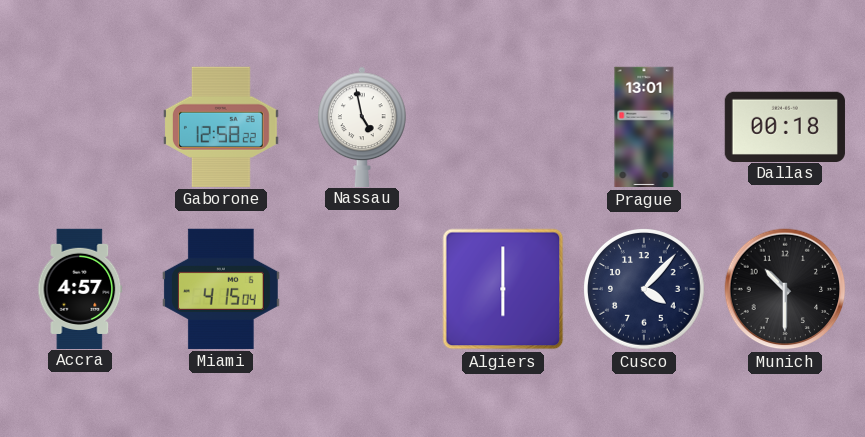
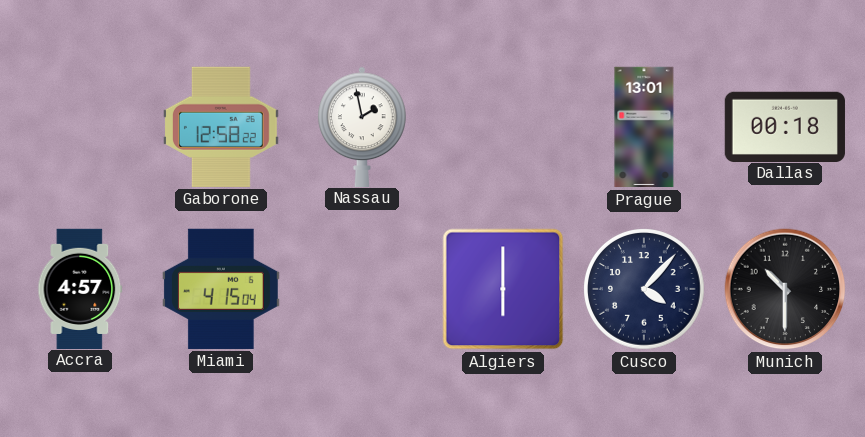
Nassau: 4:58 -> 1:58
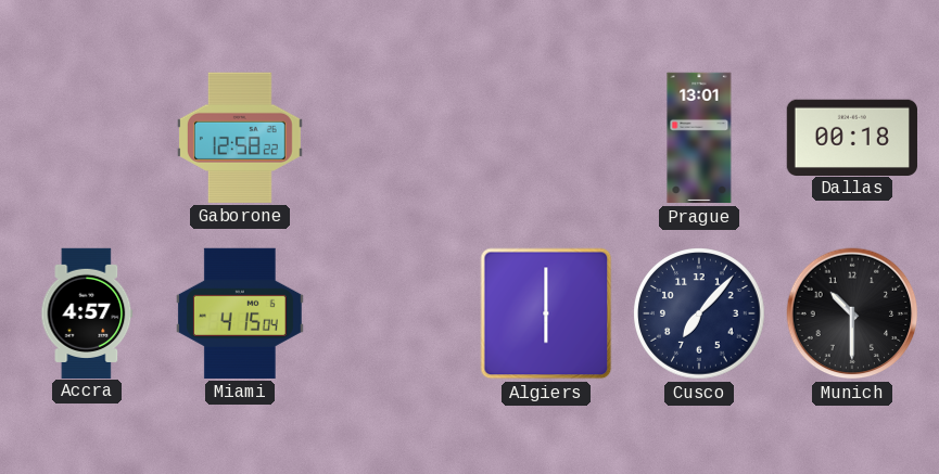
Nassau: 1:58 -> none
Cusco: 4:07 -> 7:07
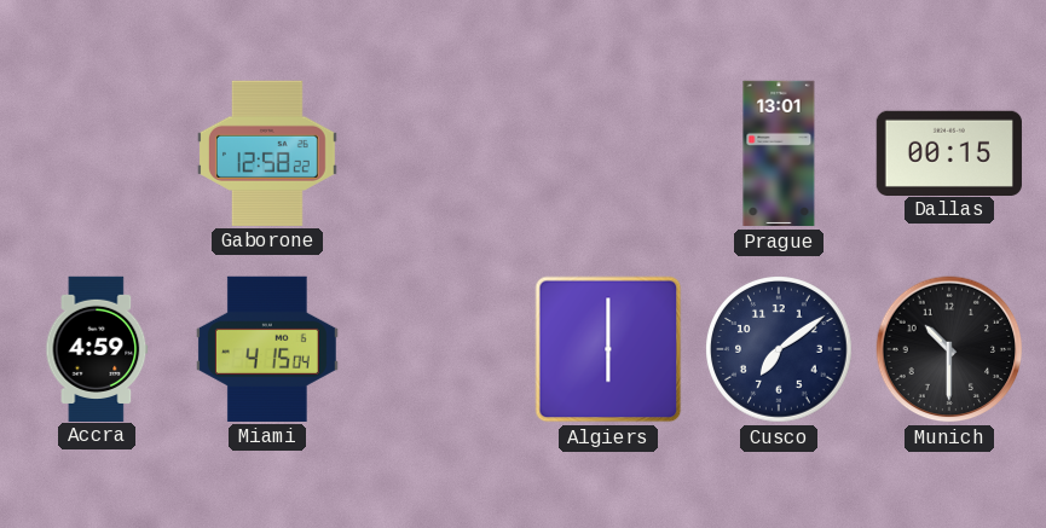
Dallas: 00:18 -> 00:15
Accra: 4:57 -> 4:59
Cusco: 7:07 -> 7:09
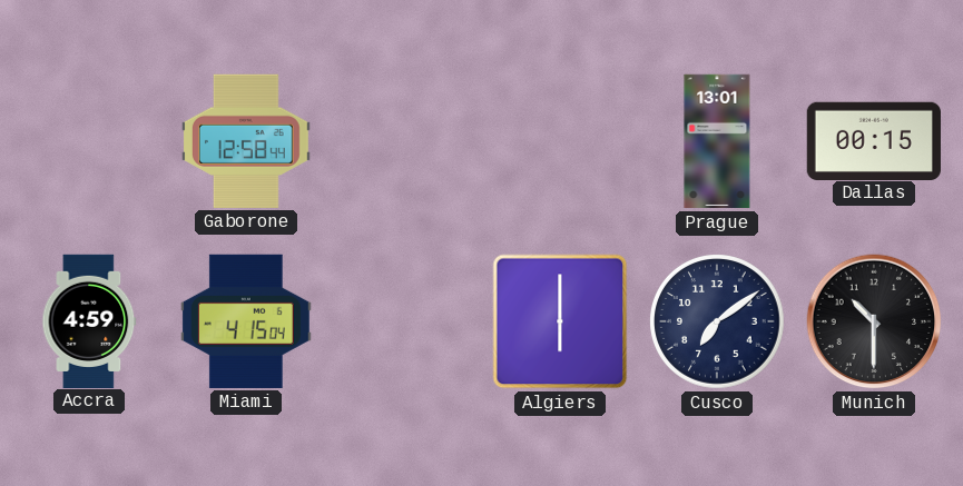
Gaborone: 12:58:22 -> 12:58:44
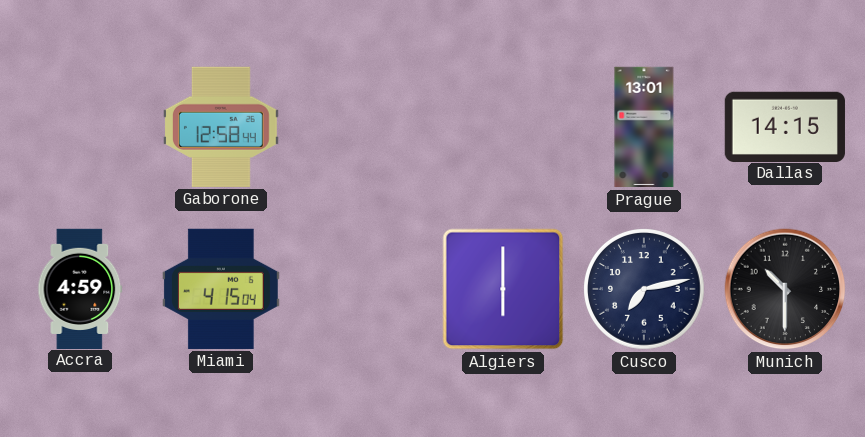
Dallas: 00:15 -> 14:15
Cusco: 7:09 -> 7:13
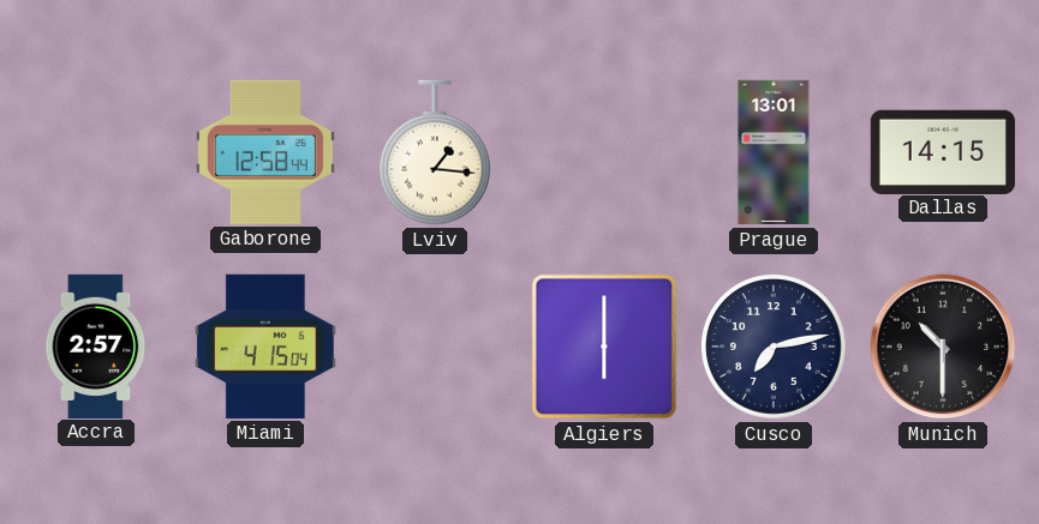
Lviv: none -> 1:16
Accra: 4:59 -> 2:57
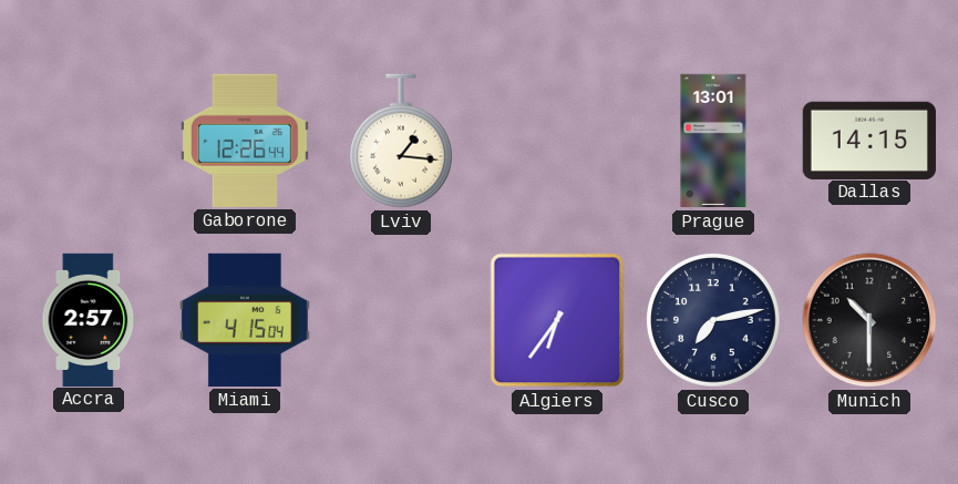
Gaborone: 12:58 -> 12:26
Algiers: 6:00 -> 6:36
